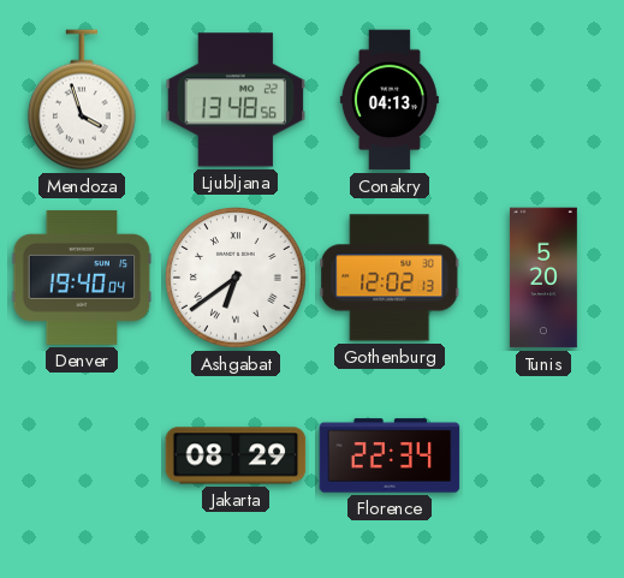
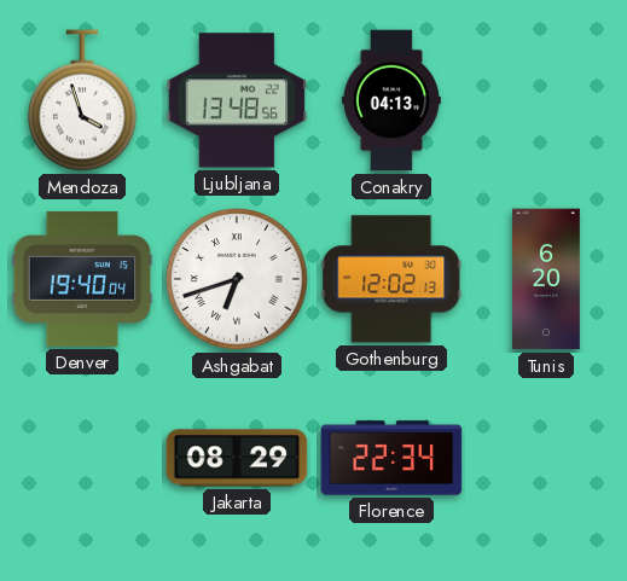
Ashgabat: 6:39 -> 6:42
Tunis: 5:20 -> 6:20
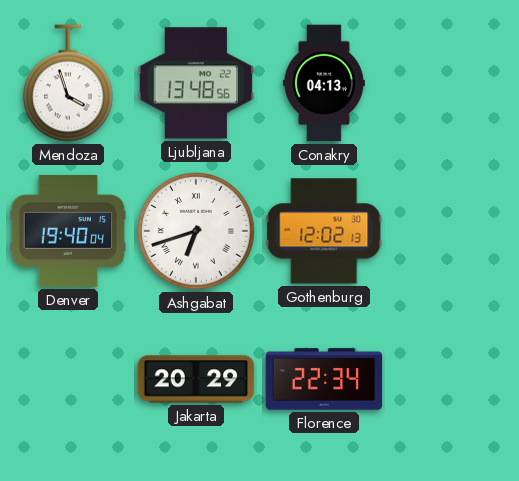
Tunis: 6:20 -> none
Jakarta: 08:29 -> 20:29
